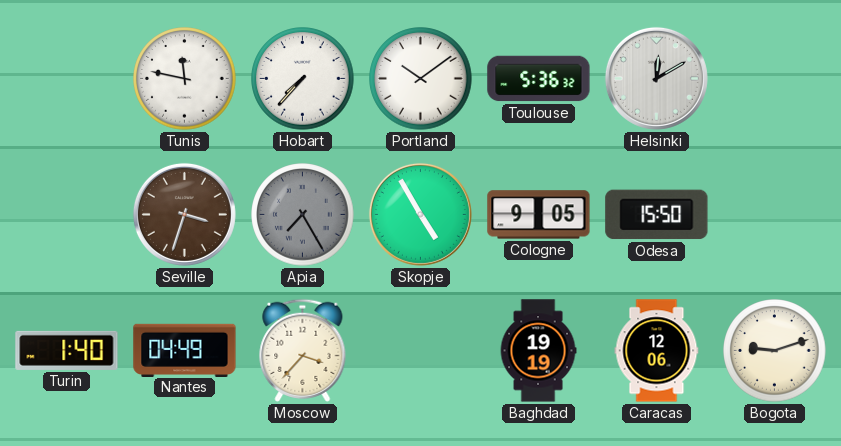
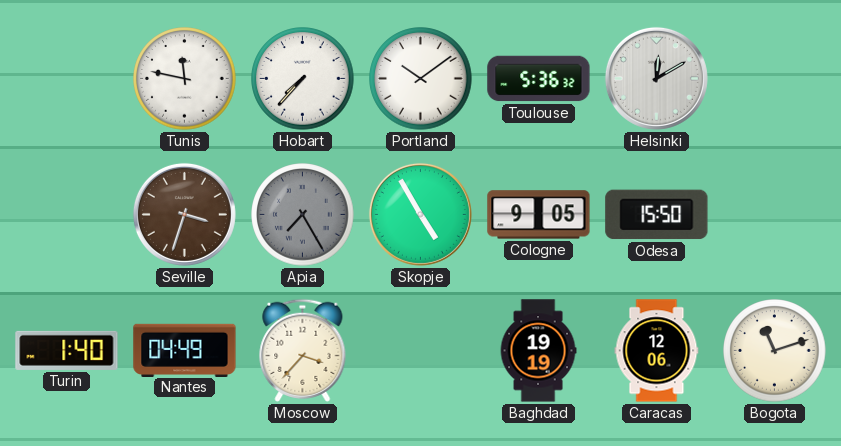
Bogota: 9:12 -> 11:12
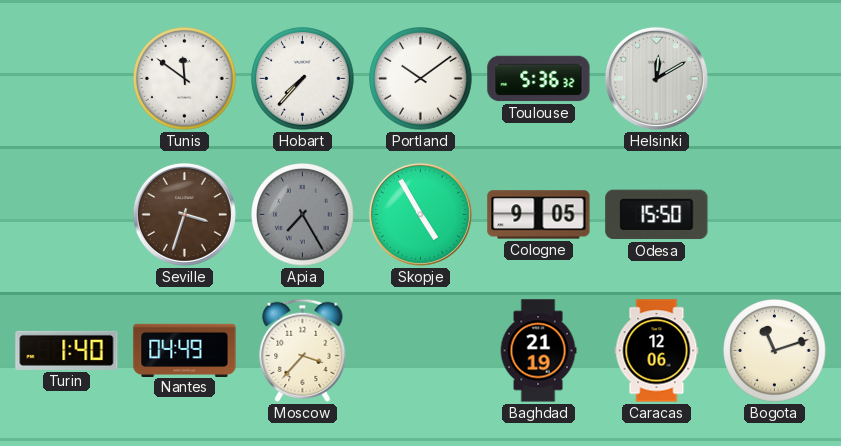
Tunis: 11:47 -> 11:51
Baghdad: 19:19 -> 21:19
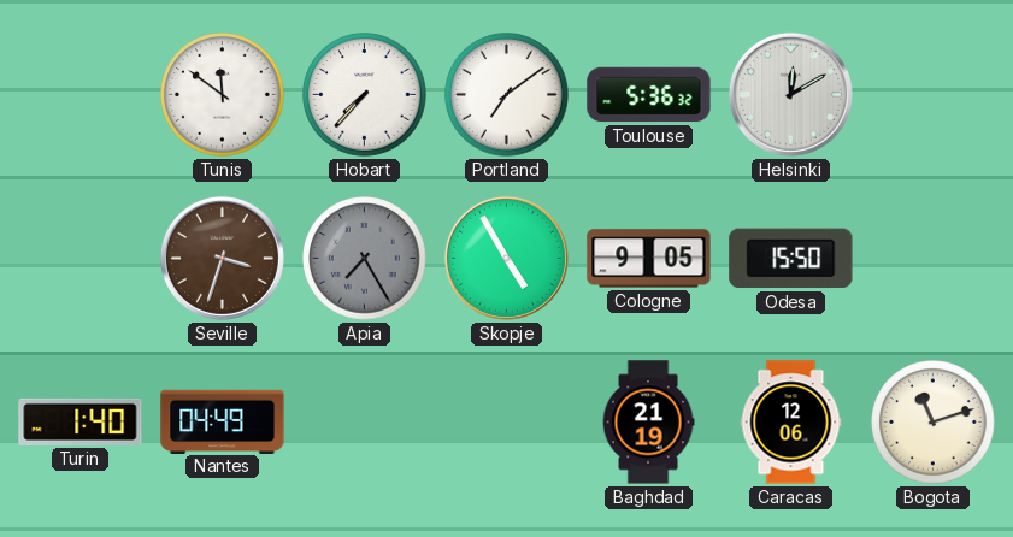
Portland: 10:09 -> 7:09
Moscow: 3:37 -> none
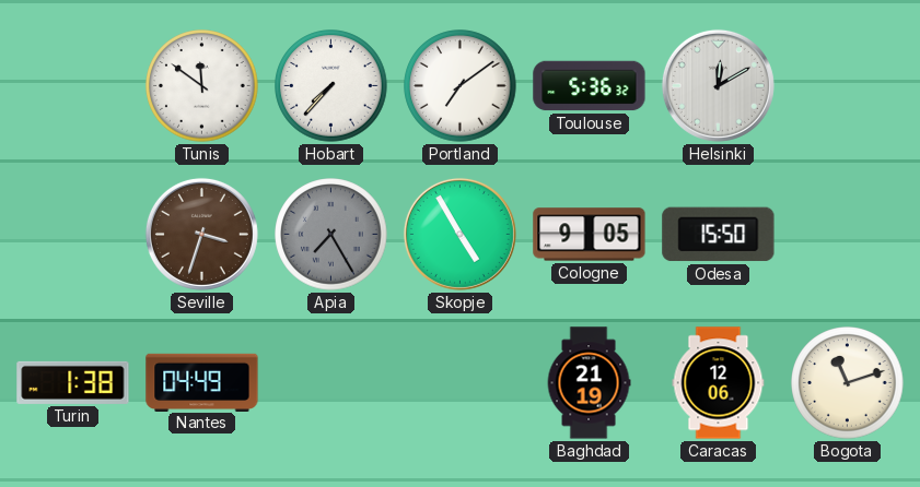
Turin: 1:40 -> 1:38
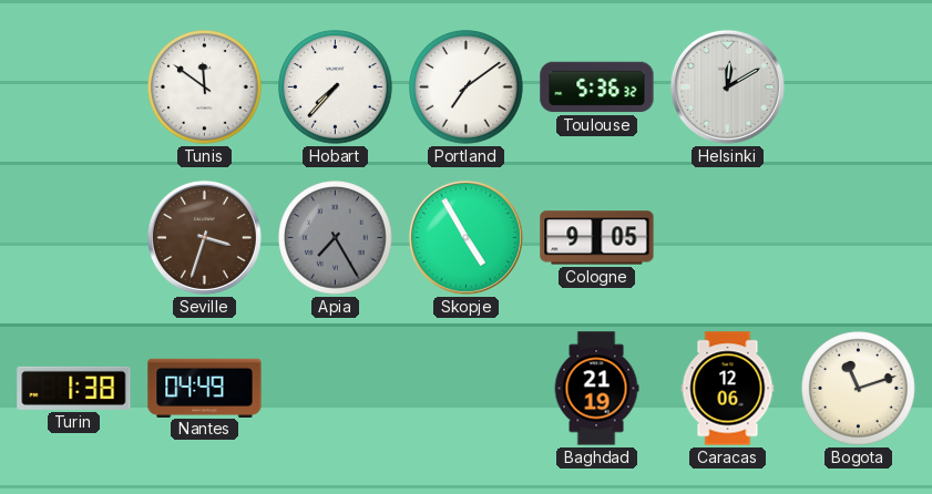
Odesa: 15:50 -> none
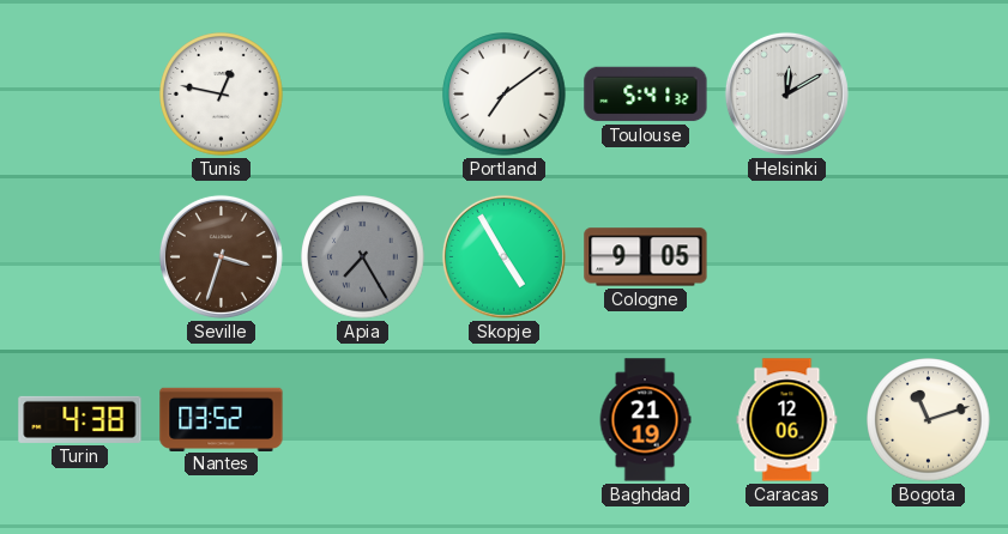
Tunis: 11:51 -> 12:47
Hobart: 7:37 -> none
Toulouse: 5:36 -> 5:41
Turin: 1:38 -> 4:38
Nantes: 04:49 -> 03:52
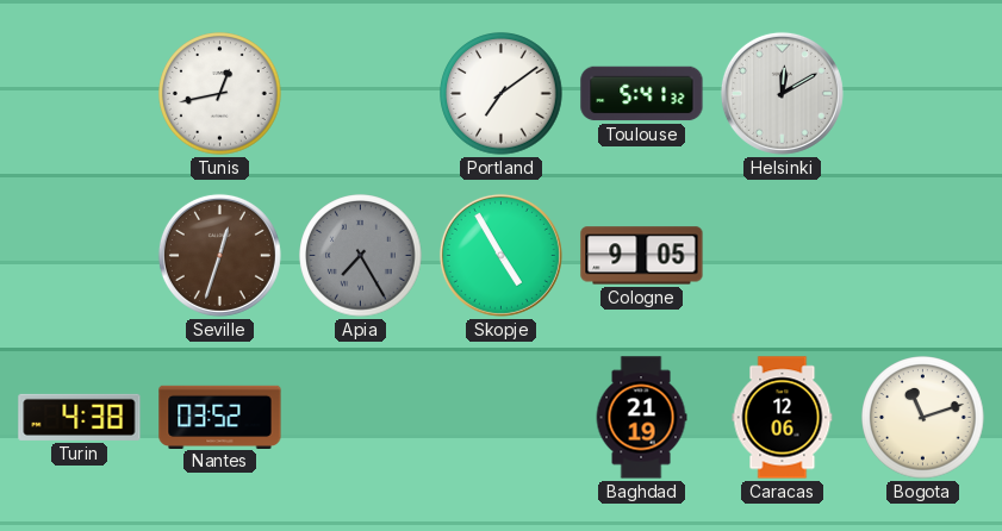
Tunis: 12:47 -> 12:43
Seville: 3:33 -> 12:33
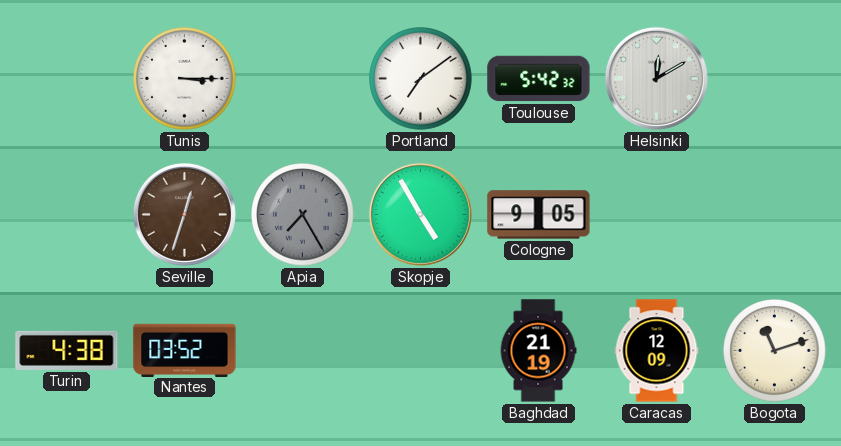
Tunis: 12:43 -> 3:15
Toulouse: 5:41 -> 5:42
Caracas: 12:06 -> 12:09
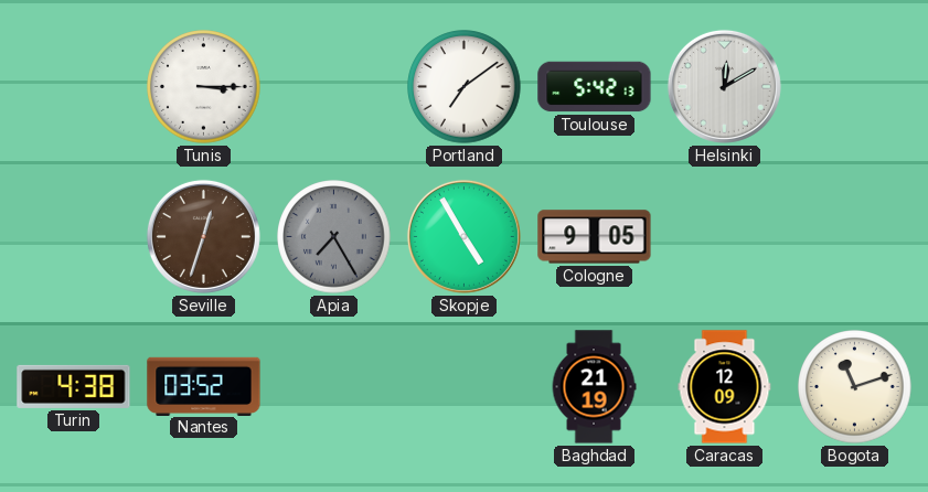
Toulouse: 5:42:32 -> 5:42:13
